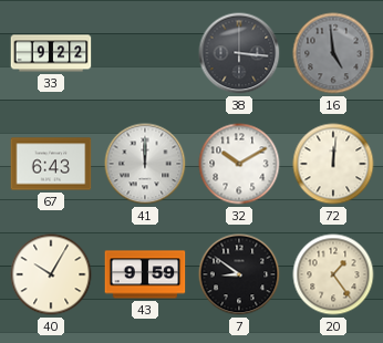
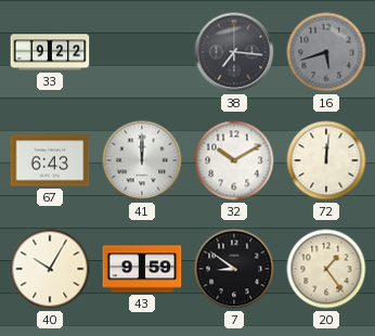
38: 3:16 -> 7:16
16: 4:59 -> 5:42
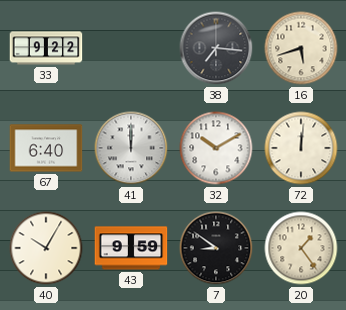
16 dial: grey -> cream
67: 6:43 -> 6:40
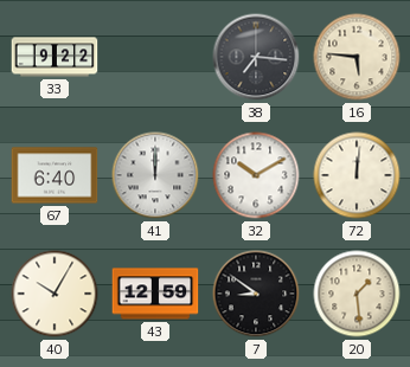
16: 5:42 -> 5:46
43: 9:59 -> 12:59
20: 1:24 -> 1:29
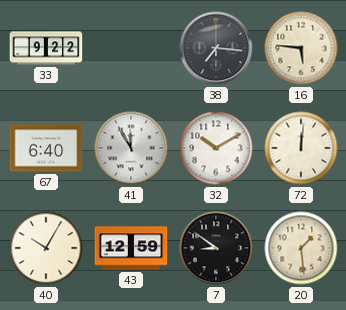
41: 12:00 -> 11:55
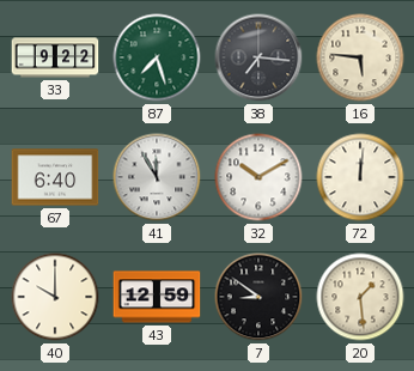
87: none -> 7:27
40: 10:05 -> 10:00
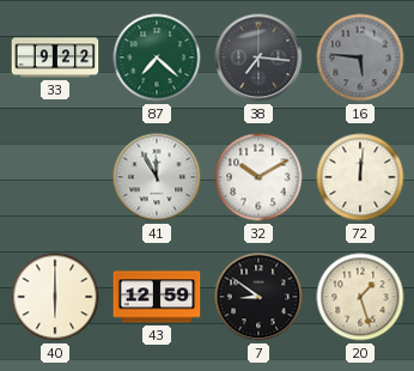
87: 7:27 -> 7:22
16 dial: cream -> grey
67: 6:40 -> none
40: 10:00 -> 6:00
20: 1:29 -> 1:27
